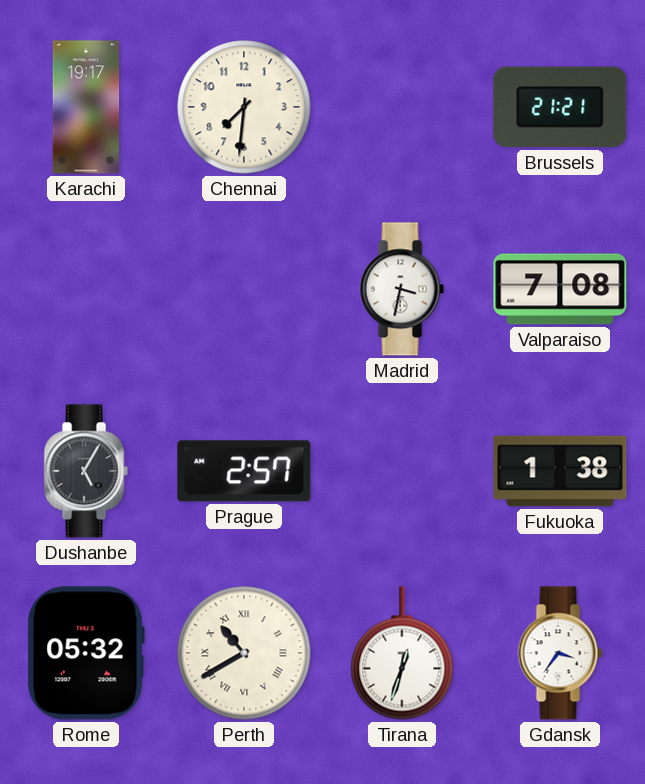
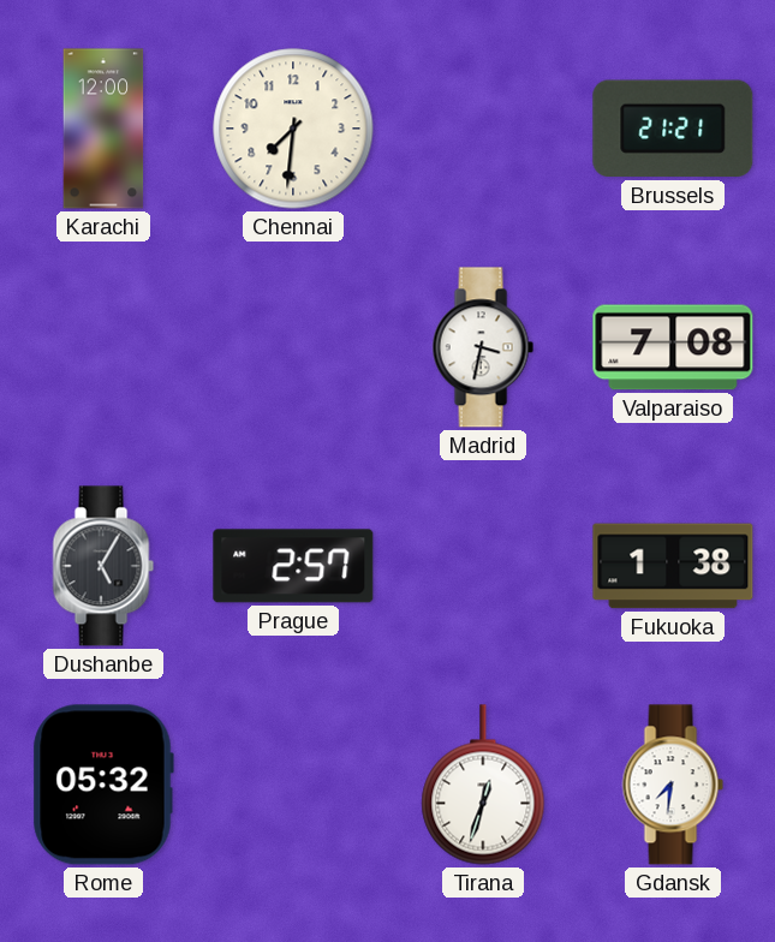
Karachi: 19:17 -> 12:00
Perth: 10:40 -> none
Gdansk: 3:36 -> 7:31
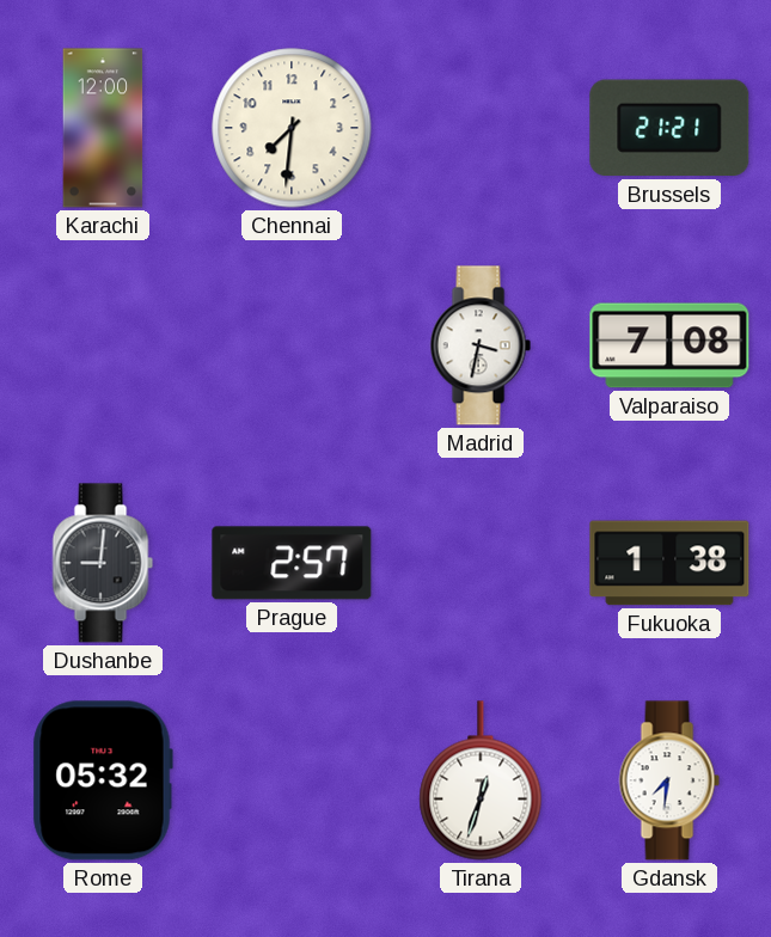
Dushanbe: 5:05 -> 9:01
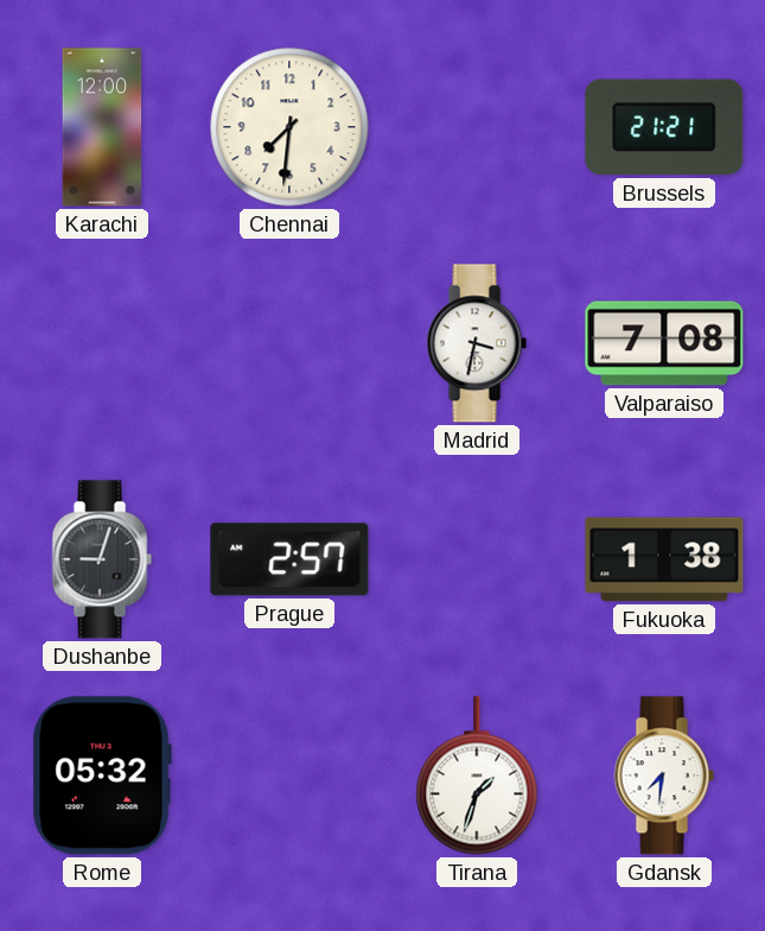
Dushanbe: 9:01 -> 9:03
Tirana: 12:33 -> 1:33
